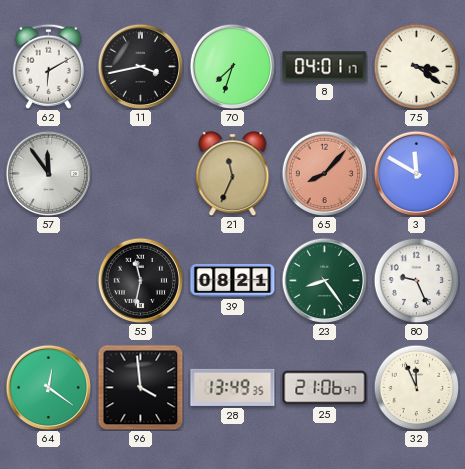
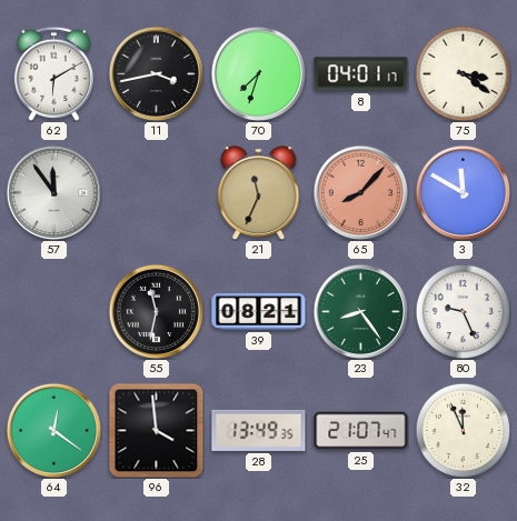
25: 21:06 -> 21:07
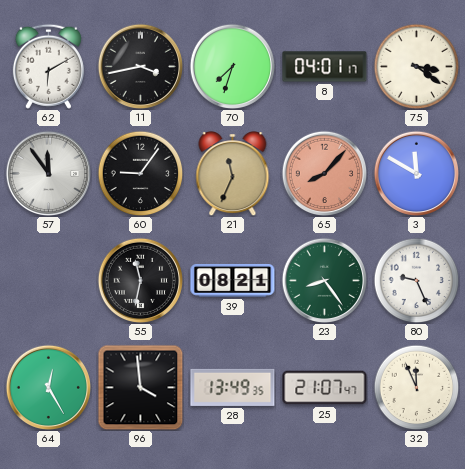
60: none -> 9:06
64: 12:21 -> 12:25
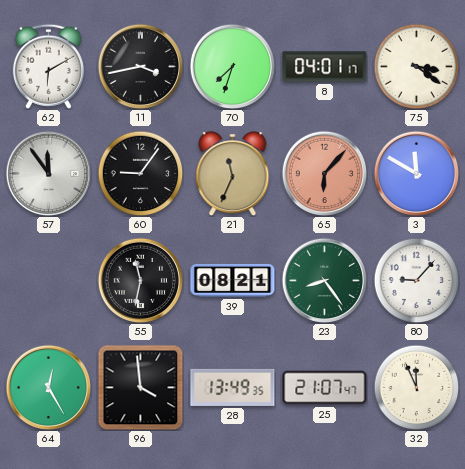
65: 8:07 -> 6:07
80: 9:26 -> 9:07
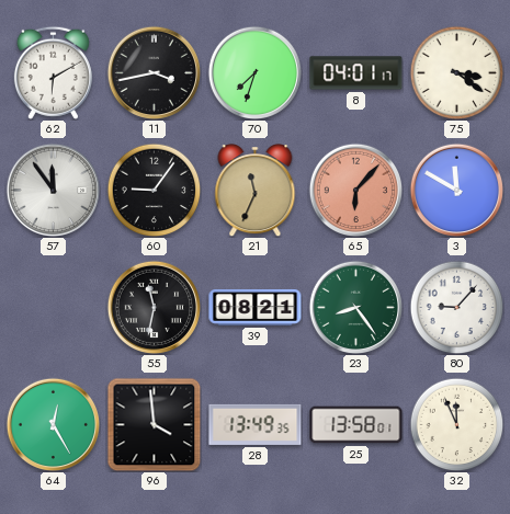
25: 21:07 -> 13:58
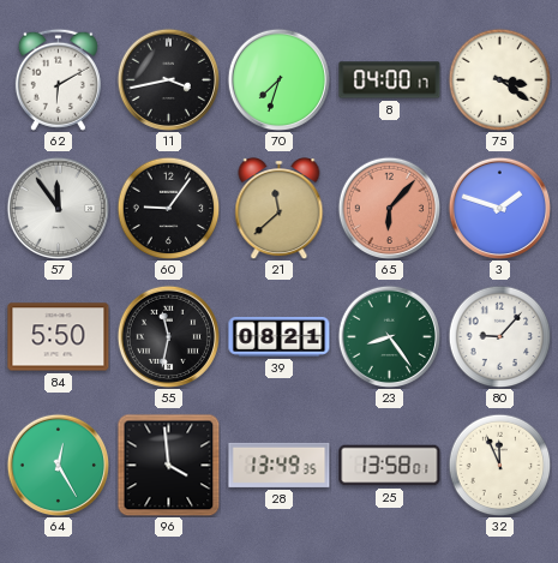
8: 04:01 -> 04:00
21: 11:34 -> 11:38
3: 11:50 -> 1:48
84: none -> 5:50
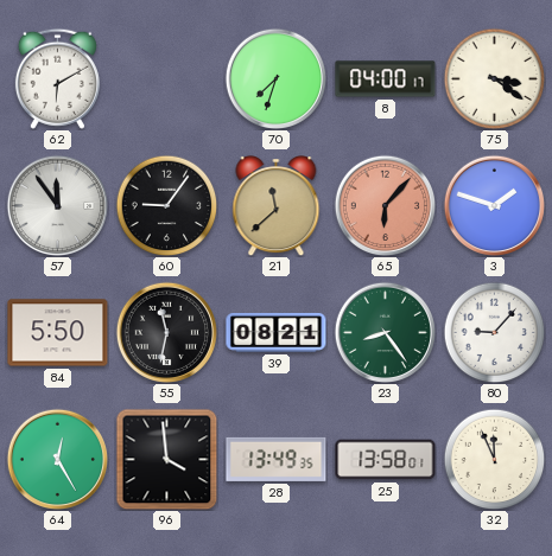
11: 3:43 -> none
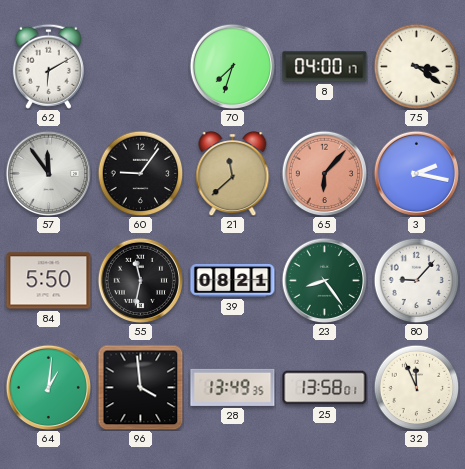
3: 1:48 -> 2:17
64: 12:25 -> 1:01
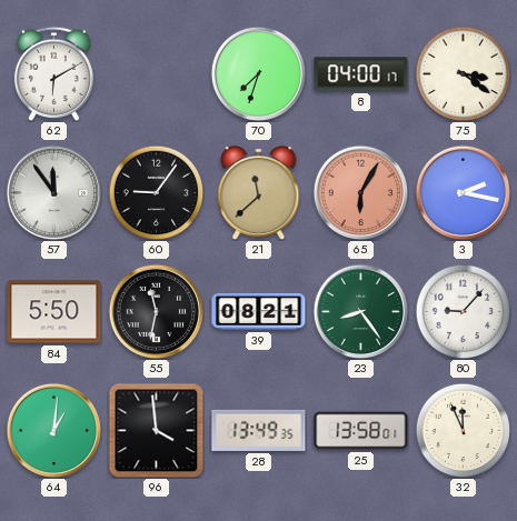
65: 6:07 -> 6:05
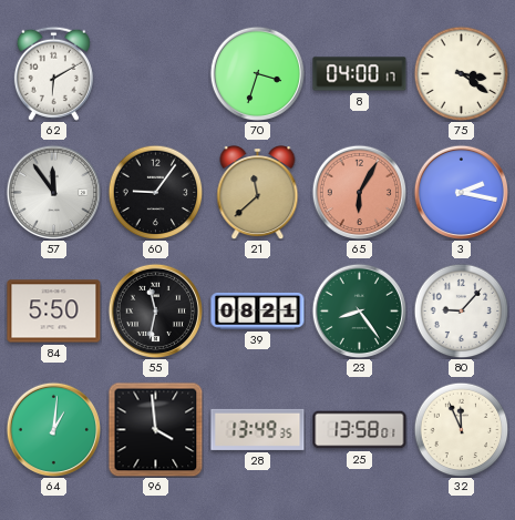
70: 7:33 -> 3:33
